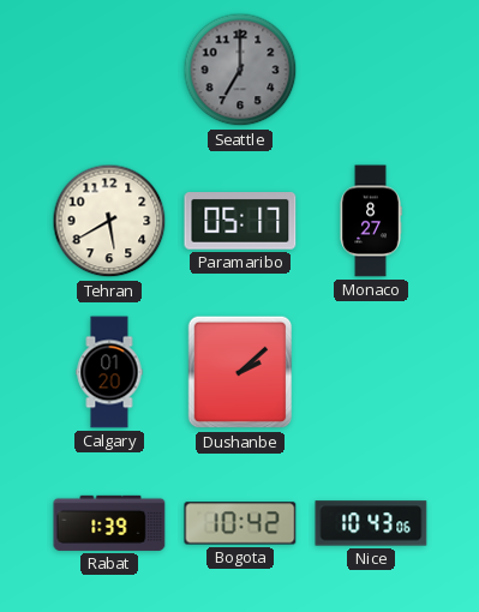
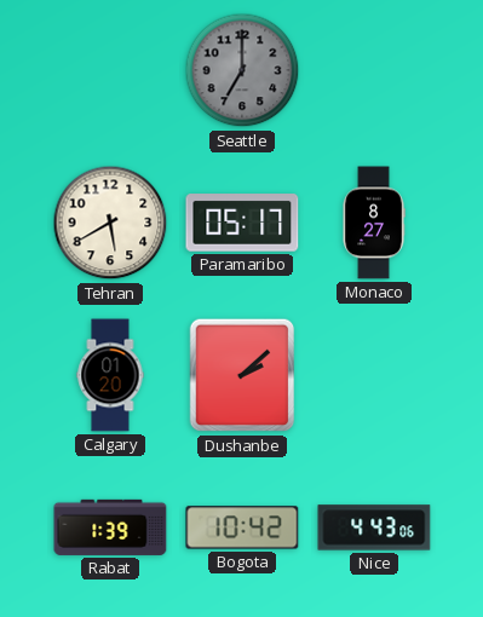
Nice: 10:43 -> 4:43
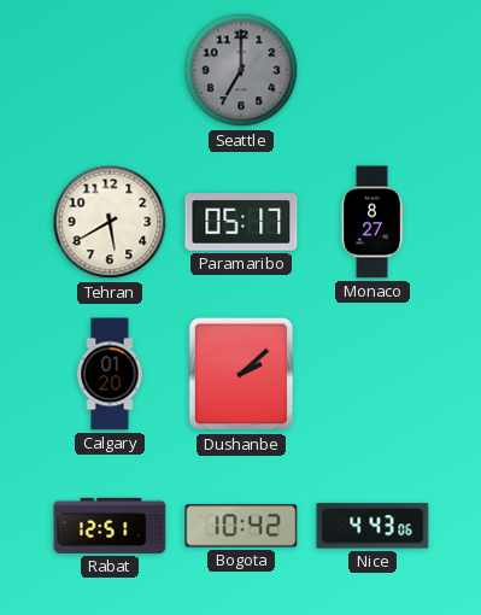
Rabat: 1:39 -> 12:51
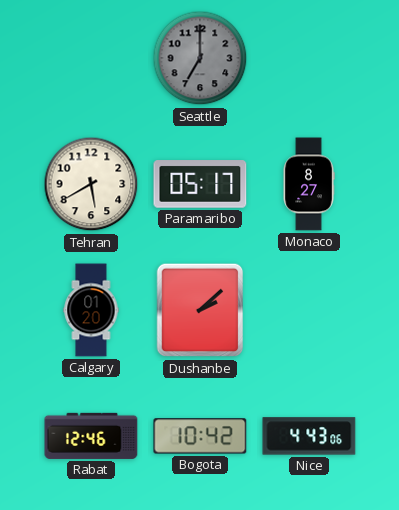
Rabat: 12:51 -> 12:46
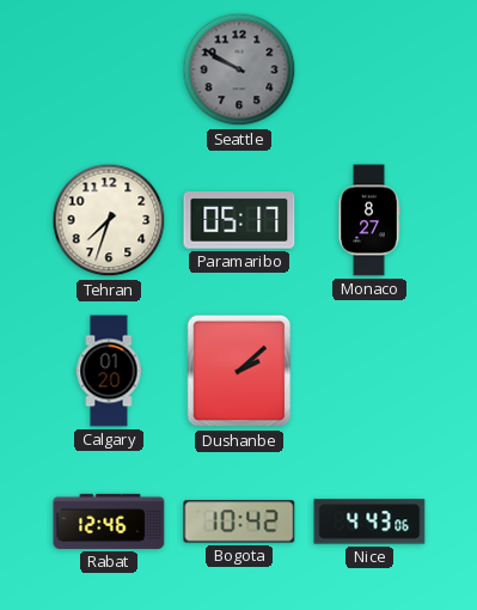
Seattle: 7:00 -> 9:50
Tehran: 5:40 -> 7:33
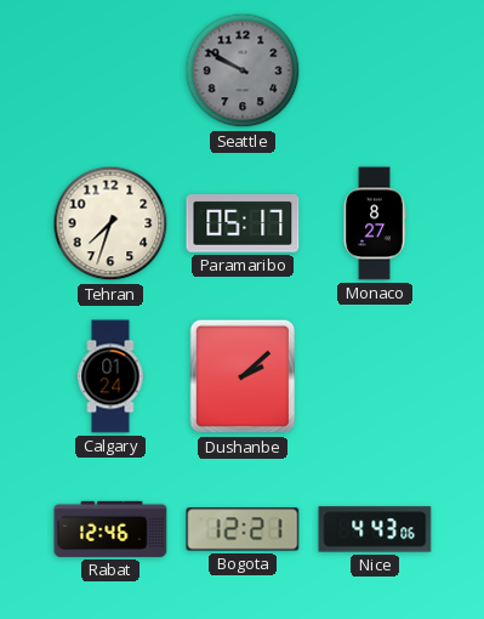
Calgary: 01:20 -> 01:24
Bogota: 10:42 -> 12:21
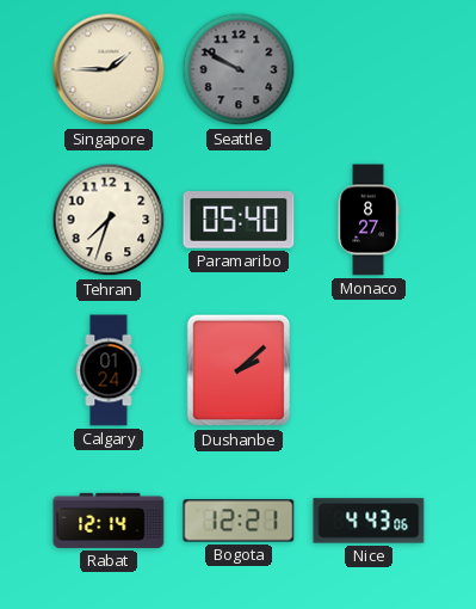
Singapore: none -> 1:45
Paramaribo: 05:17 -> 05:40
Rabat: 12:46 -> 12:14
